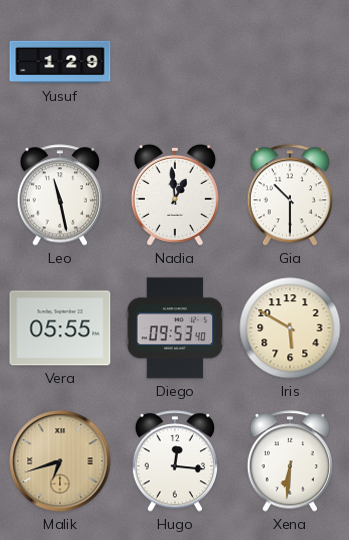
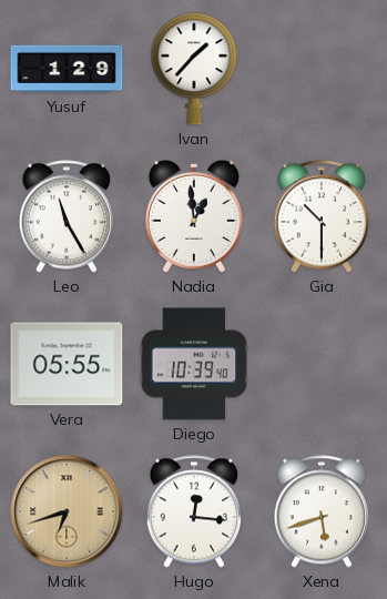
Ivan: none -> 1:37
Leo: 11:28 -> 11:25
Diego: 09:53 -> 10:39
Iris: 5:50 -> none
Xena: 6:31 -> 5:42
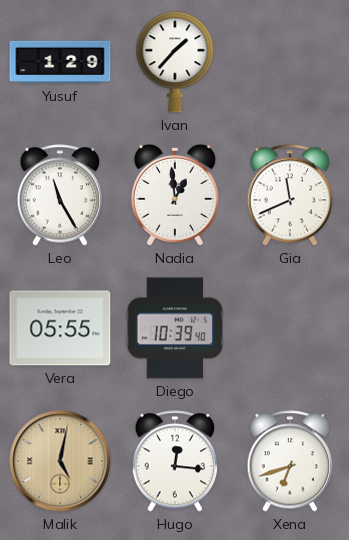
Gia: 10:30 -> 11:41
Malik: 6:42 -> 5:02
Xena: 5:42 -> 6:42
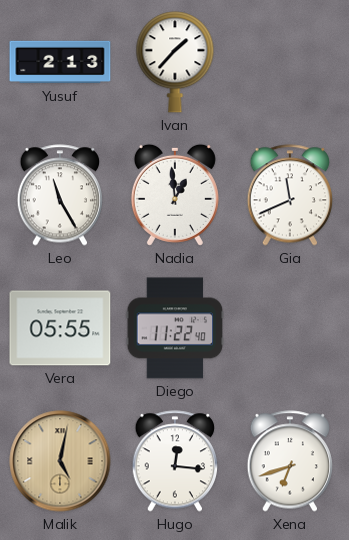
Yusuf: 1:29 -> 2:13
Diego: 10:39 -> 11:22
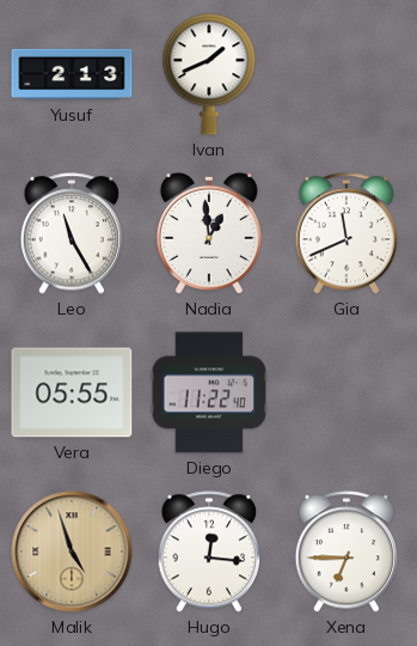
Ivan: 1:37 -> 1:41
Malik: 5:02 -> 4:57
Xena: 6:42 -> 6:45
